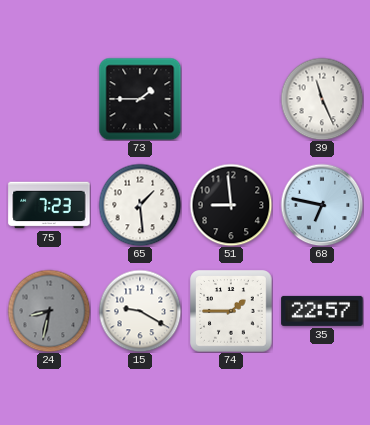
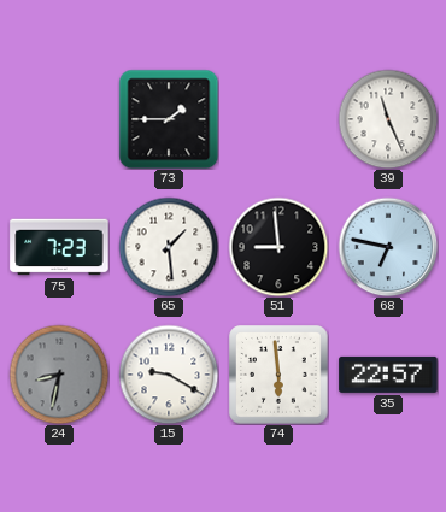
74: 1:45 -> 5:59
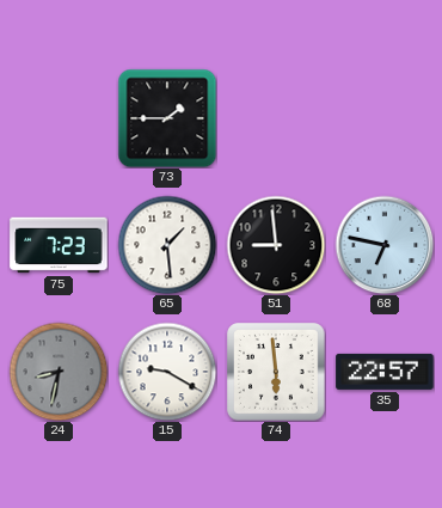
39: 11:26 -> none
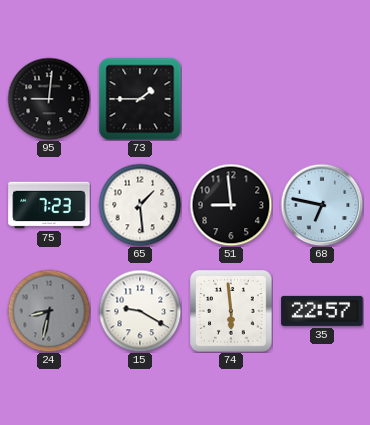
95: none -> 9:01
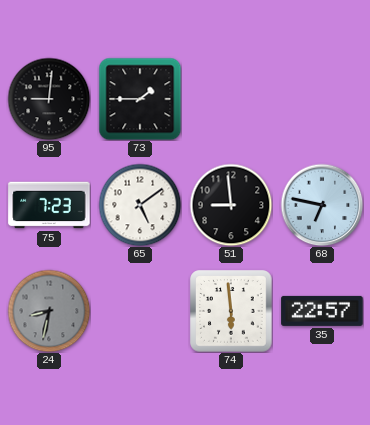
65: 1:29 -> 5:09
15: 9:20 -> none
